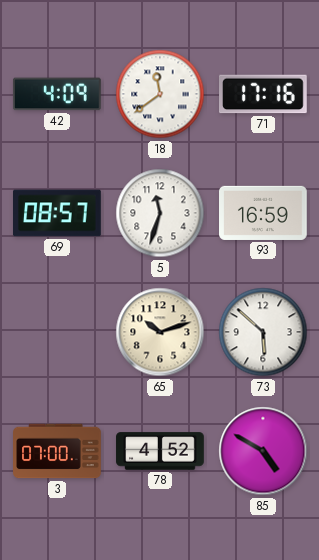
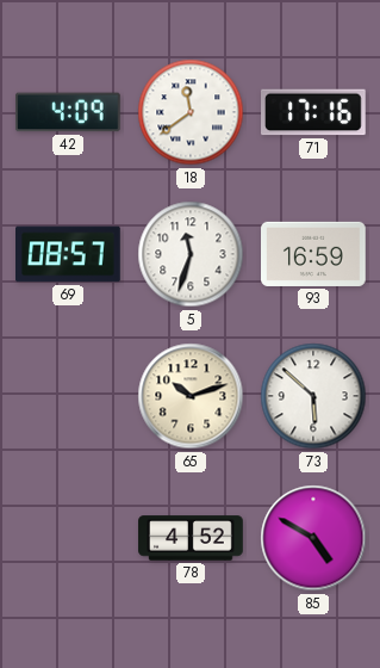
3: 07:00 -> none
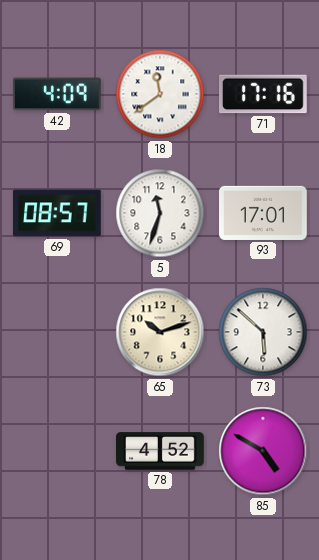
93: 16:59 -> 17:01
